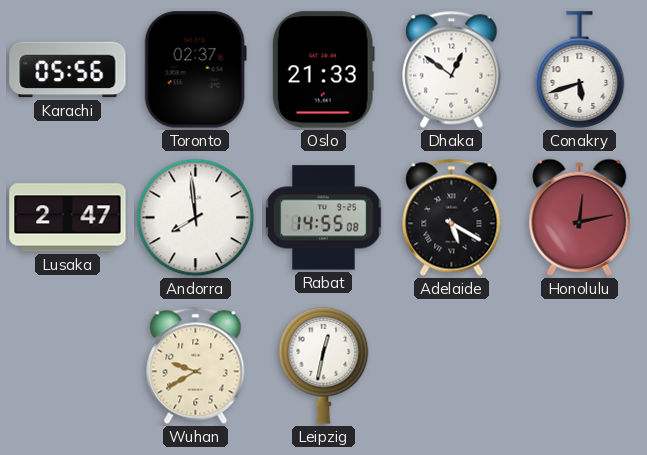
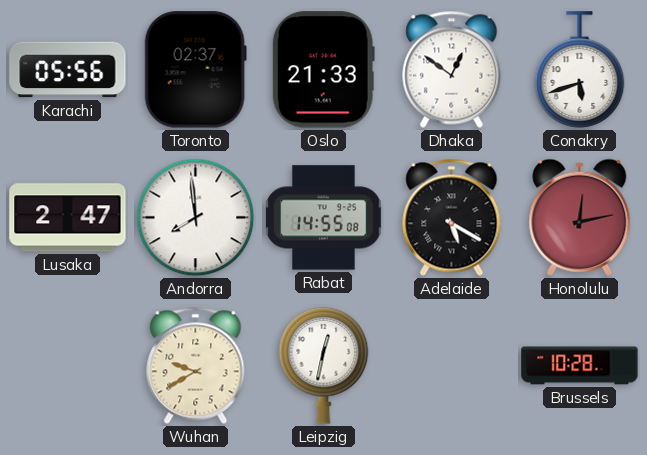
Brussels: none -> 10:28
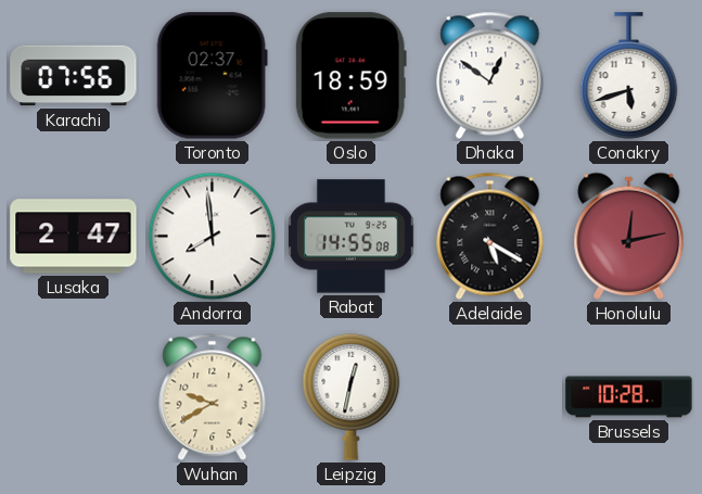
Karachi: 05:56 -> 07:56
Oslo: 21:33 -> 18:59
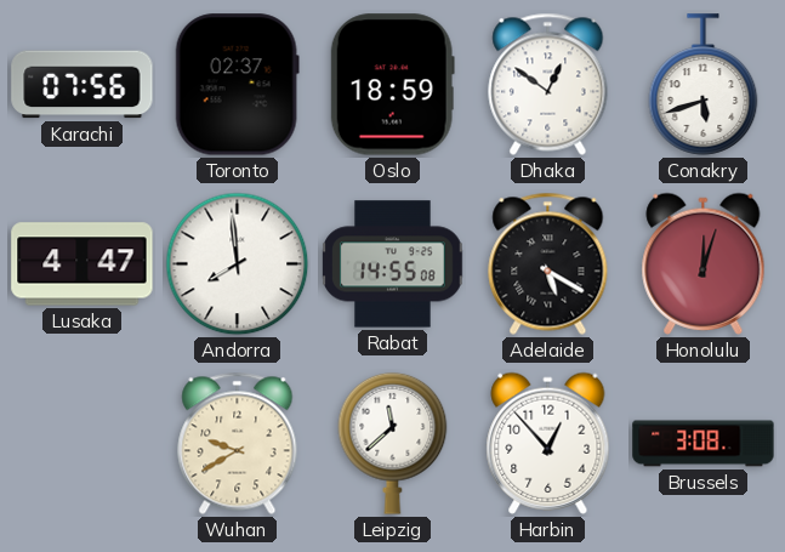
Lusaka: 2:47 -> 4:47
Honolulu: 12:13 -> 12:03
Leipzig: 12:32 -> 11:38
Harbin: none -> 12:53
Brussels: 10:28 -> 3:08
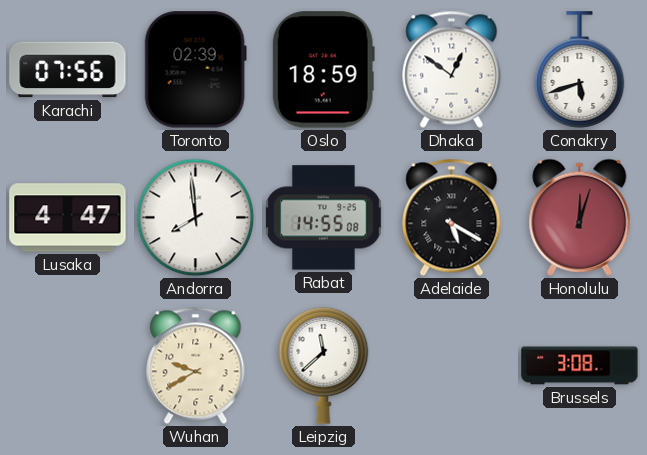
Toronto: 02:37 -> 02:39
Harbin: 12:53 -> none
